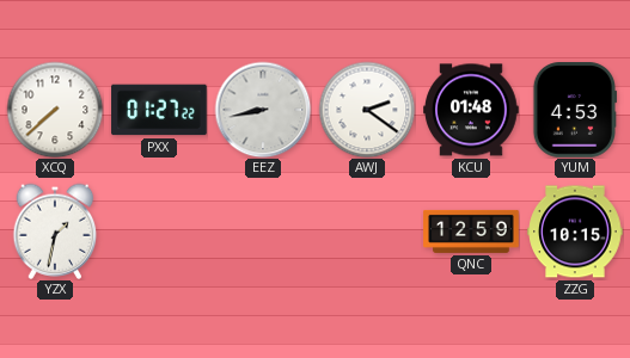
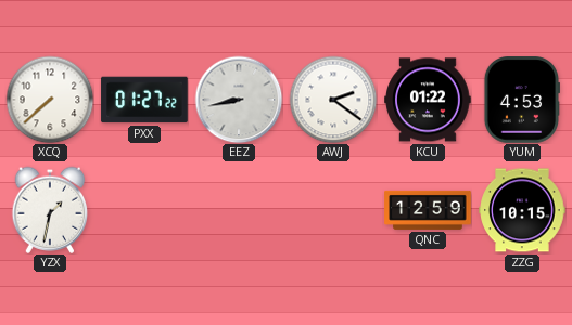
KCU: 01:48 -> 01:22
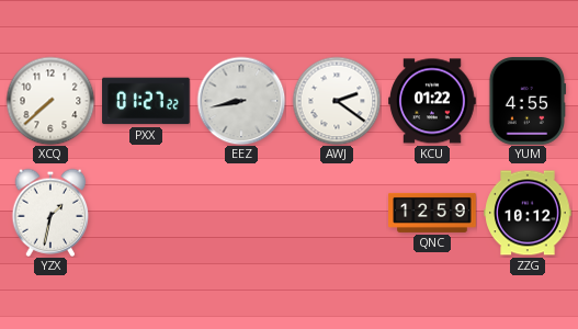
YUM: 4:53 -> 4:55
ZZG: 10:15 -> 10:12
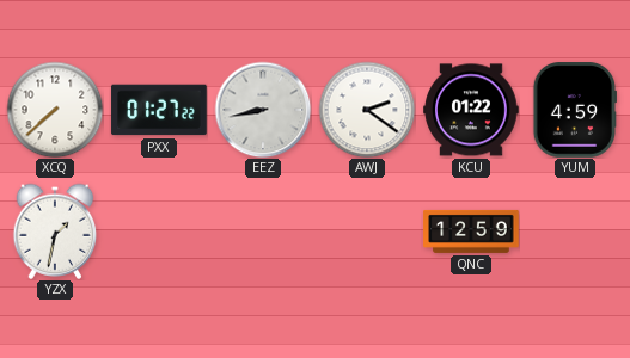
YUM: 4:55 -> 4:59
ZZG: 10:12 -> none
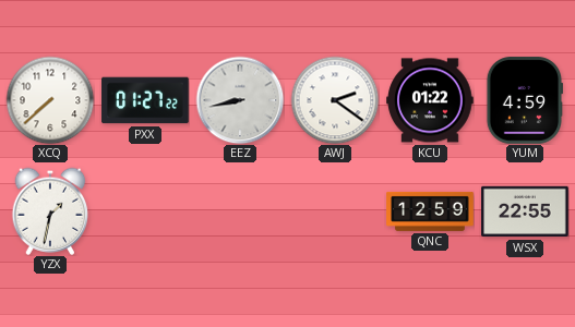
WSX: none -> 22:55
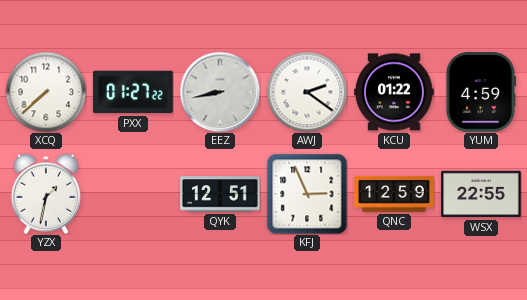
QYK: none -> 12:51
KFJ: none -> 2:56
